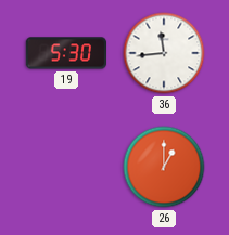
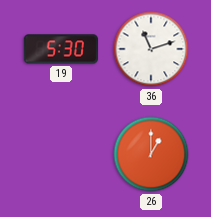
36: 11:44 -> 11:12
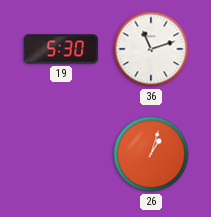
26: 1:00 -> 1:03
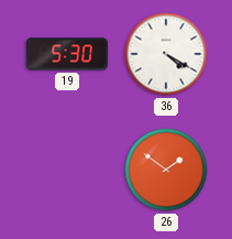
36: 11:12 -> 4:20
26: 1:03 -> 1:51
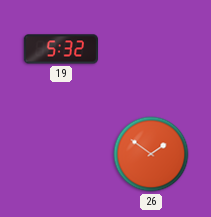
19: 5:30 -> 5:32
36: 4:20 -> none
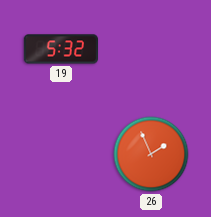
26: 1:51 -> 1:56
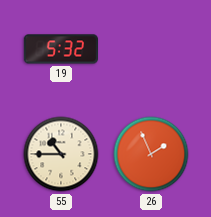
55: none -> 10:45
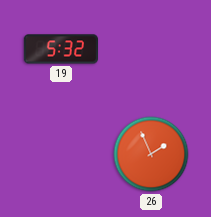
55: 10:45 -> none
